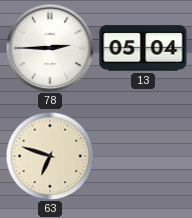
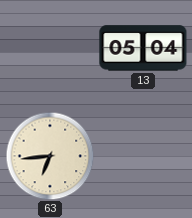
78: 2:45 -> none
63: 6:48 -> 6:44
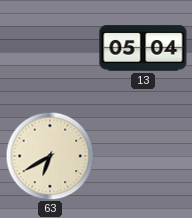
63: 6:44 -> 6:40
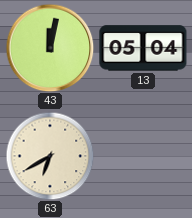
43: none -> 12:02
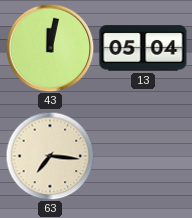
63: 6:40 -> 7:16
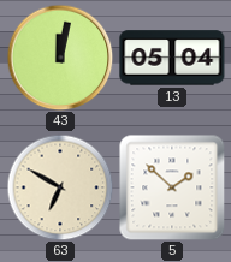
63: 7:16 -> 6:50
5: none -> 1:52
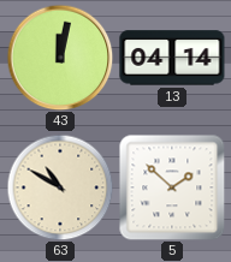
13: 05:04 -> 04:14
63: 6:50 -> 10:50
